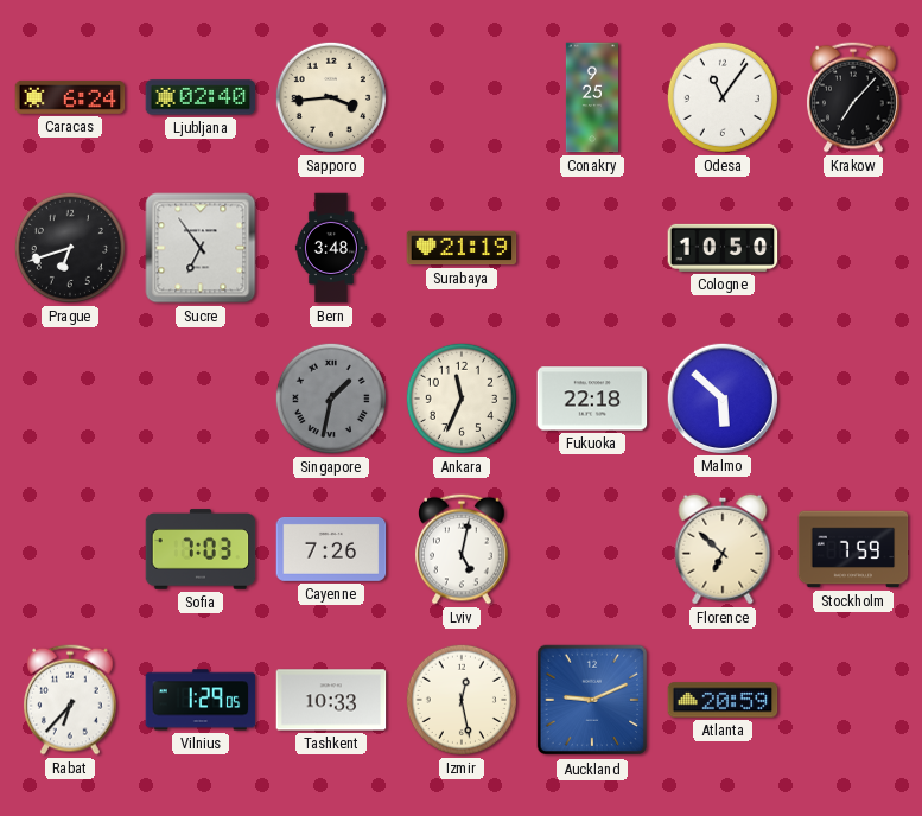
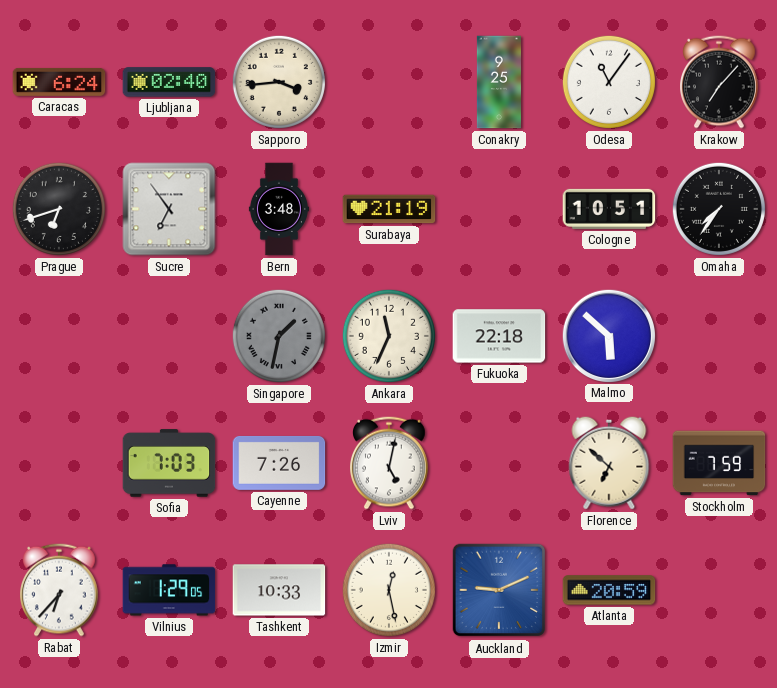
Cologne: 10:50 -> 10:51
Omaha: none -> 7:36
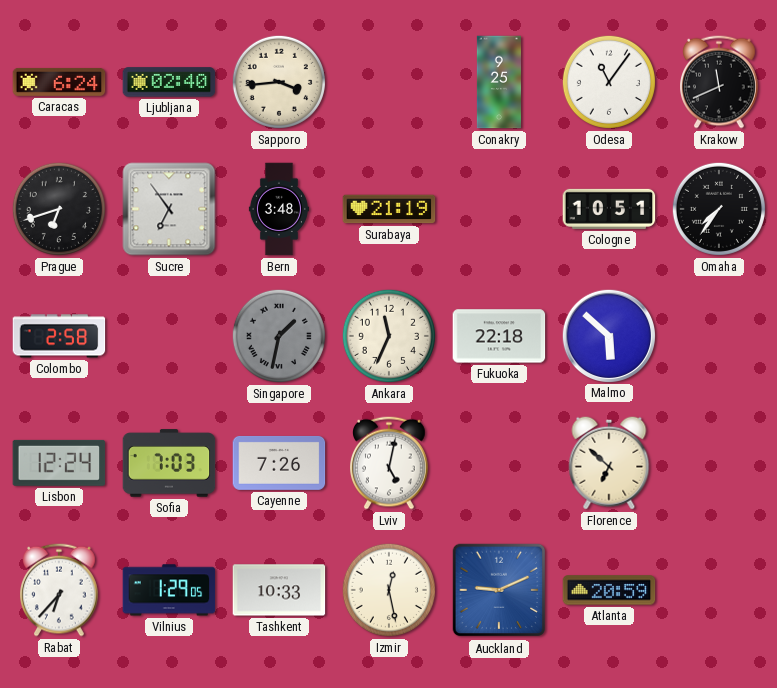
Krakow: 7:07 -> 11:41
Colombo: none -> 2:58
Lisbon: none -> 12:24
Stockholm: 7:59 -> none
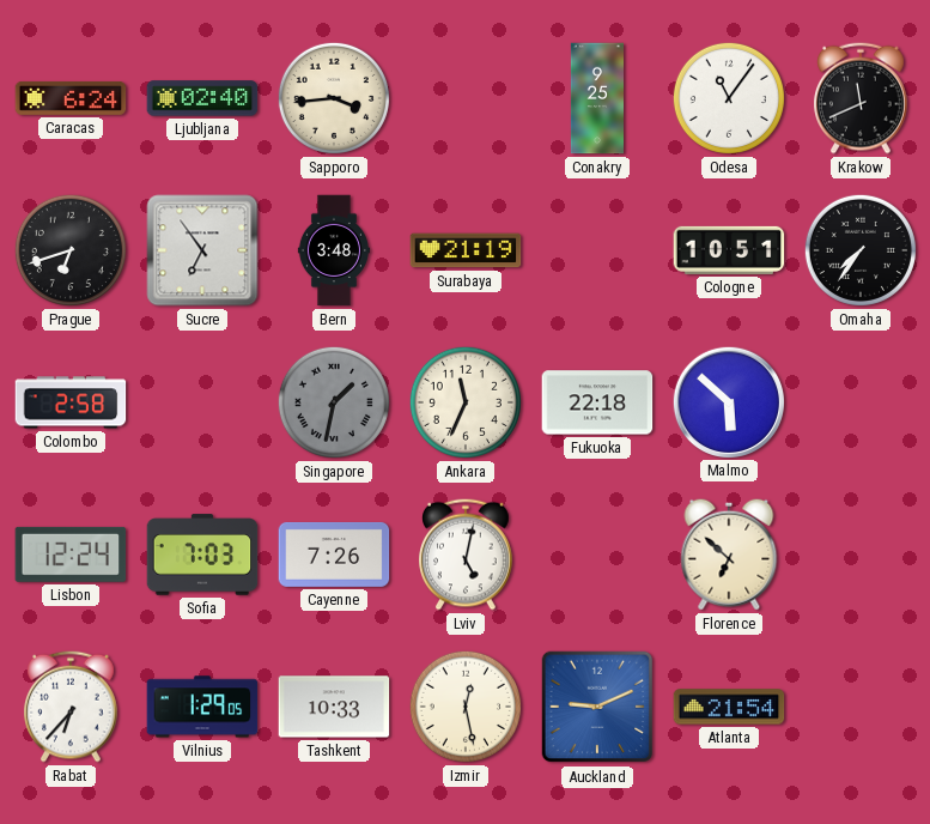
Atlanta: 20:59 -> 21:54
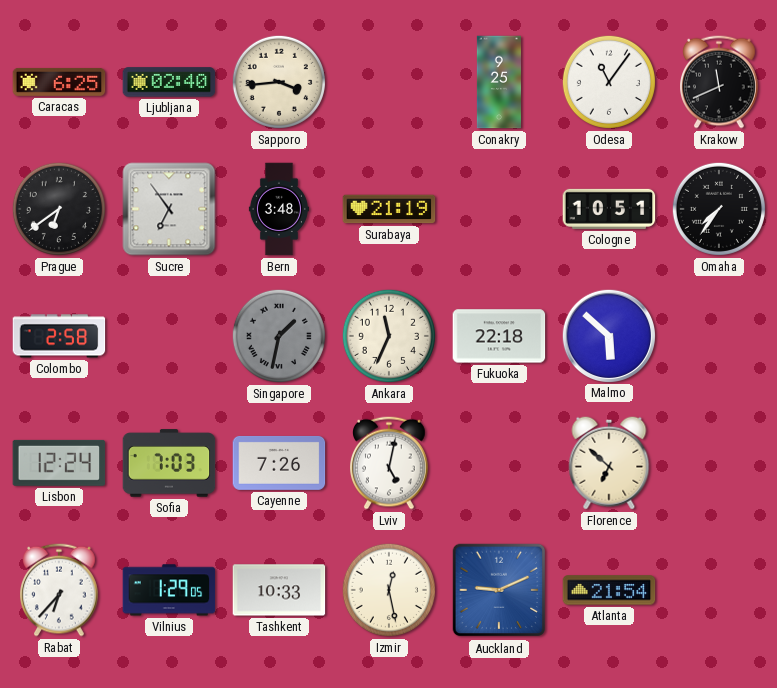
Caracas: 6:24 -> 6:25
Prague: 6:42 -> 6:39
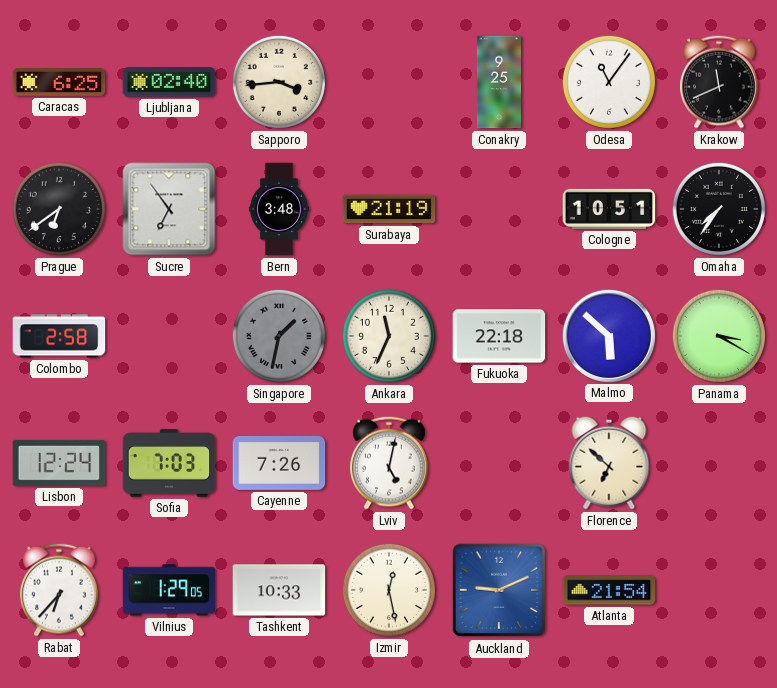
Panama: none -> 3:20
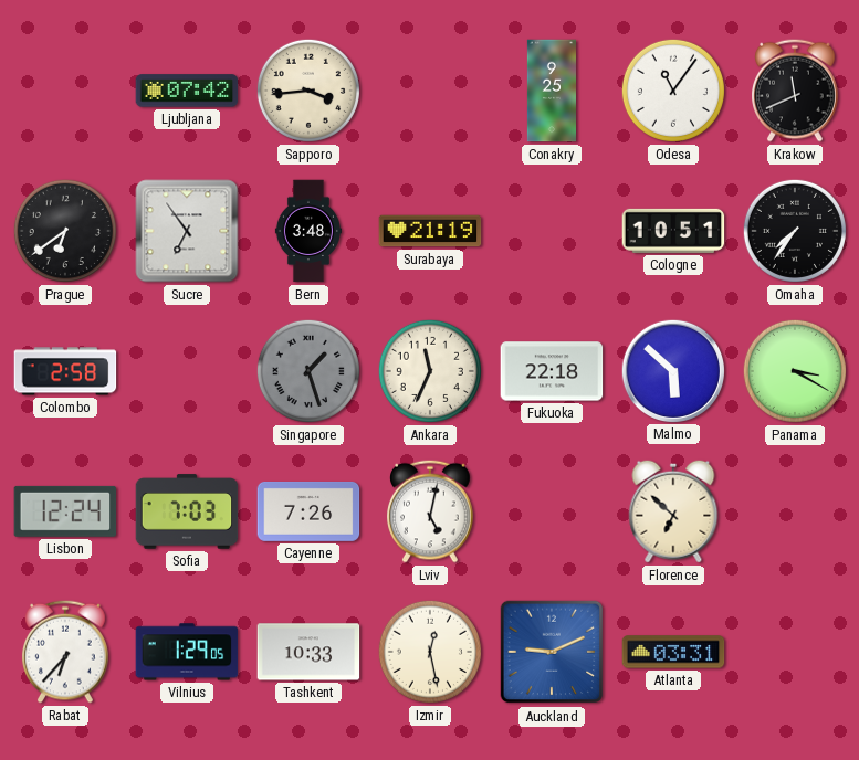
Caracas: 6:25 -> none
Ljubljana: 02:40 -> 07:42
Singapore: 1:32 -> 1:27
Atlanta: 21:54 -> 03:31
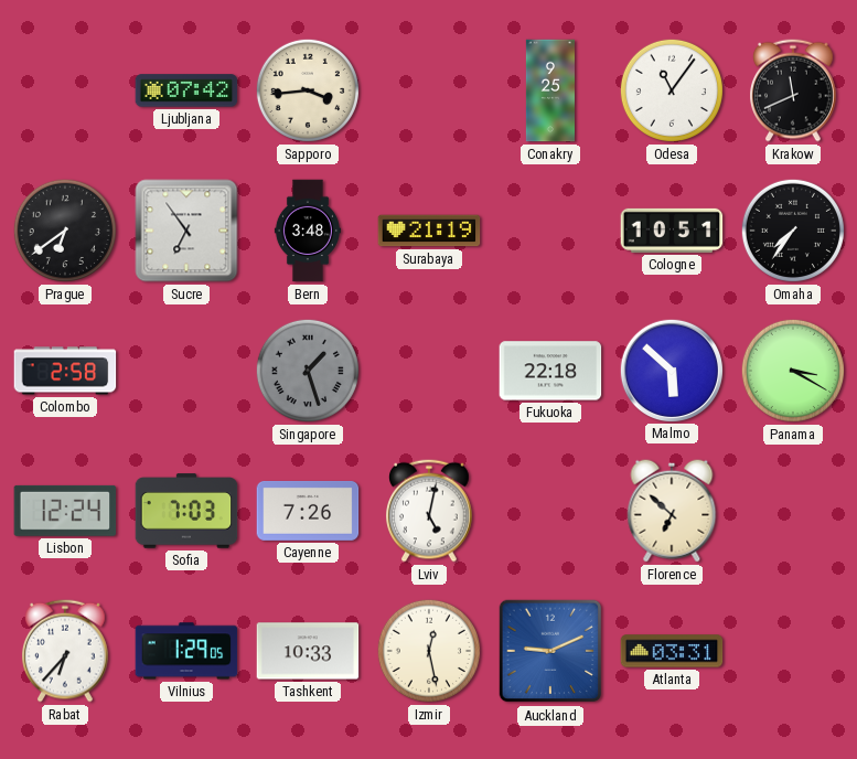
Ankara: 11:34 -> none
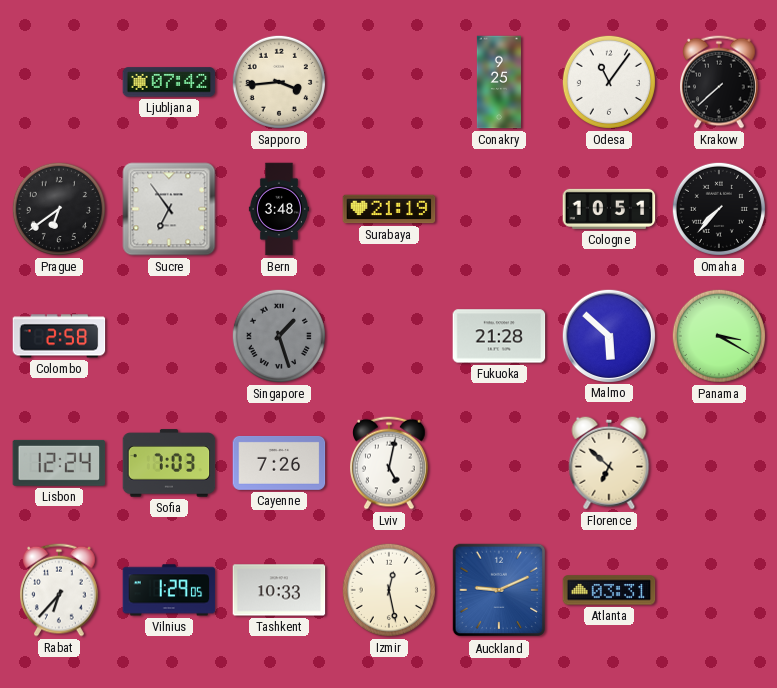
Krakow: 11:41 -> 7:38
Omaha: 7:36 -> 7:37
Fukuoka: 22:18 -> 21:28
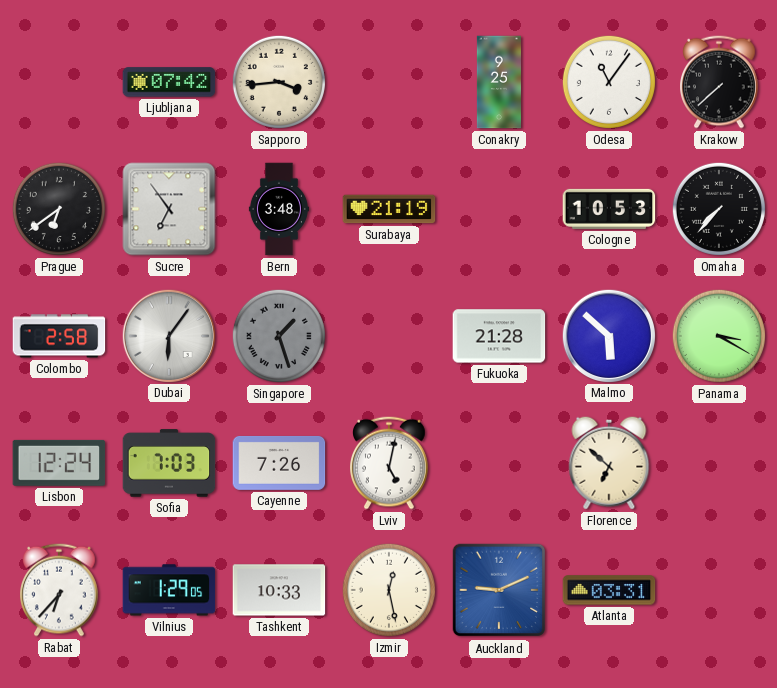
Cologne: 10:51 -> 10:53
Dubai: none -> 6:06
